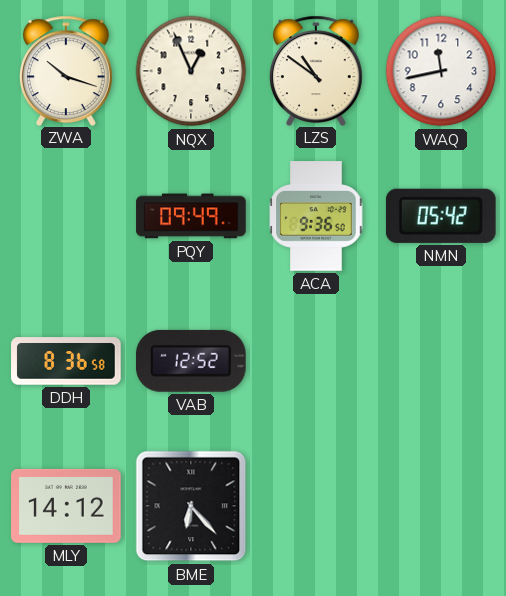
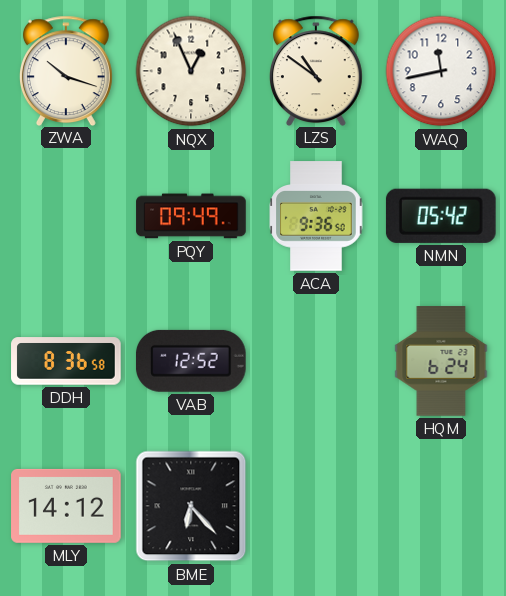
HQM: none -> 6:24
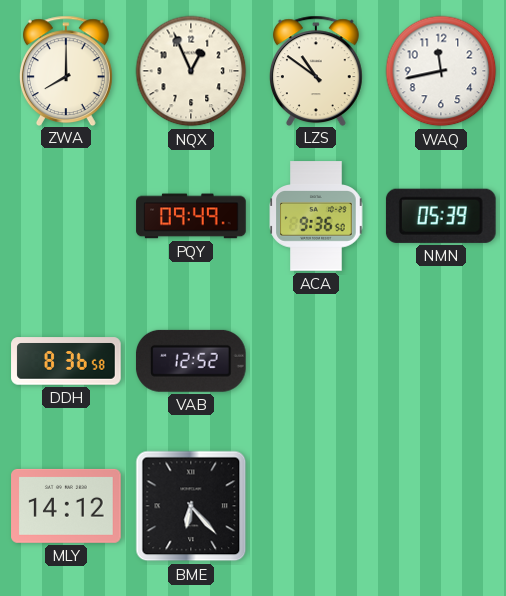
ZWA: 10:18 -> 8:00
NMN: 05:42 -> 05:39
HQM: 6:24 -> none
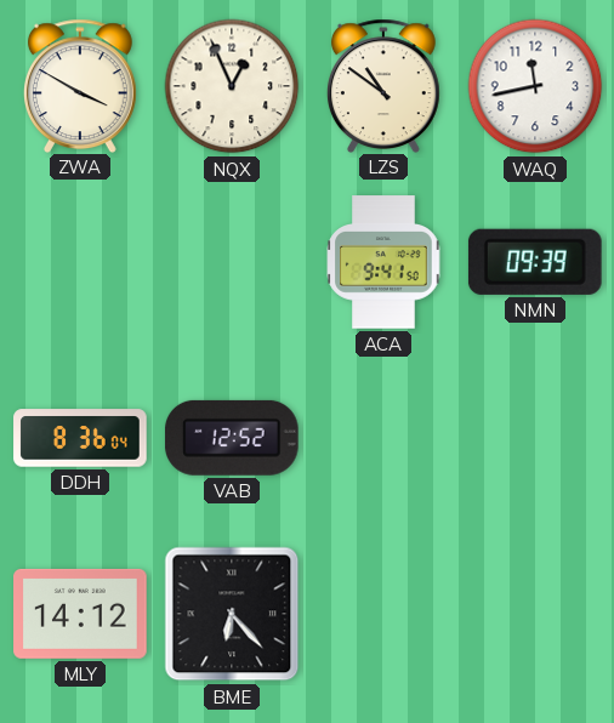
ZWA: 8:00 -> 3:50
PQY: 09:49 -> none
ACA: 9:36 -> 9:41
NMN: 05:39 -> 09:39
DDH: 8:36:58 -> 8:36:04
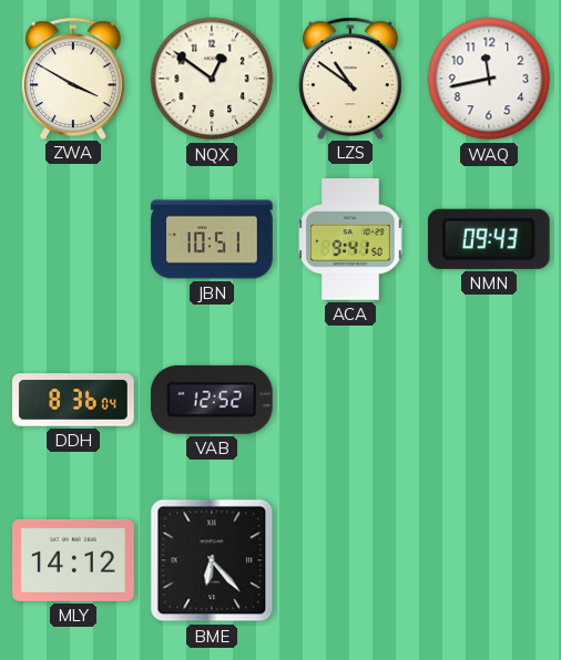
NQX: 12:56 -> 12:51
JBN: none -> 10:51
NMN: 09:39 -> 09:43
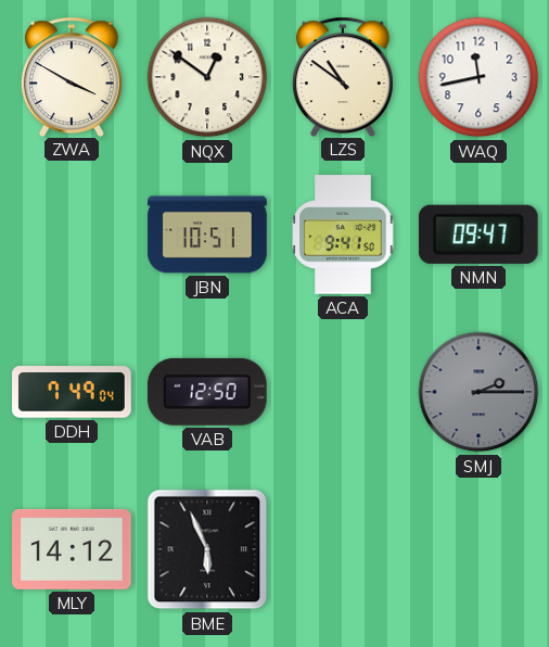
NMN: 09:43 -> 09:47
DDH: 8:36 -> 7:49
VAB: 12:52 -> 12:50
SMJ: none -> 2:15
BME: 6:23 -> 5:56
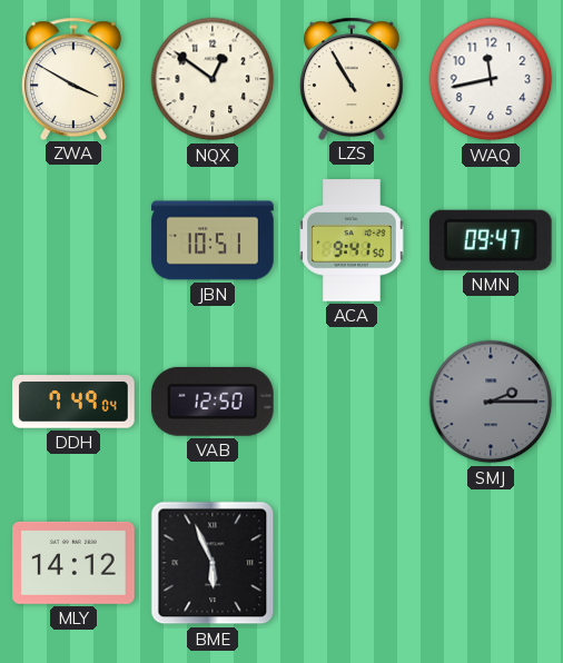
LZS: 10:51 -> 10:55
